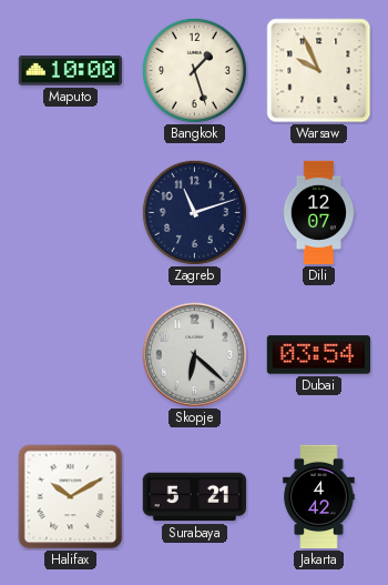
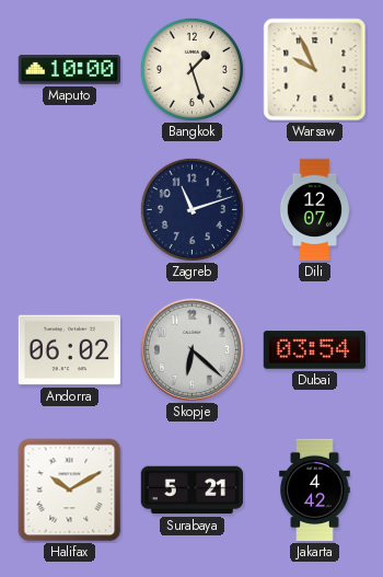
Andorra: none -> 06:02
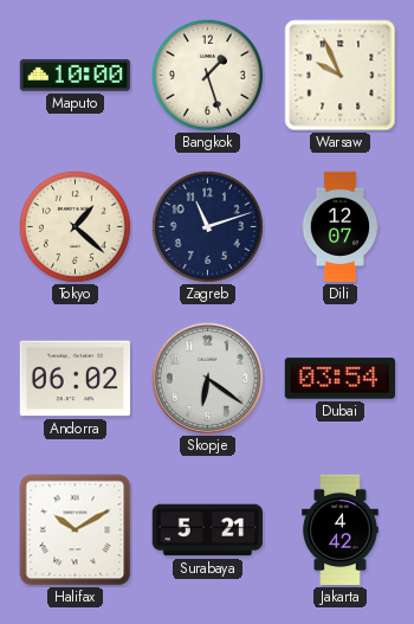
Tokyo: none -> 1:22
Skopje: 6:22 -> 6:21
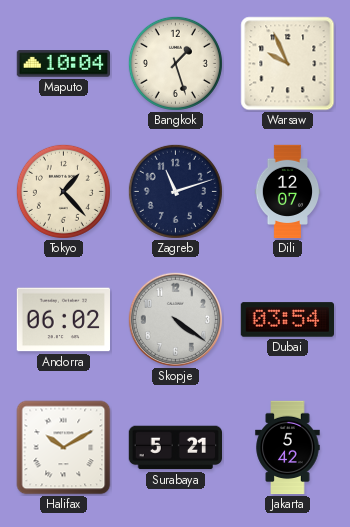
Maputo: 10:00 -> 10:04
Tokyo: 1:22 -> 1:23
Skopje: 6:21 -> 4:21
Jakarta: 4:42 -> 5:42
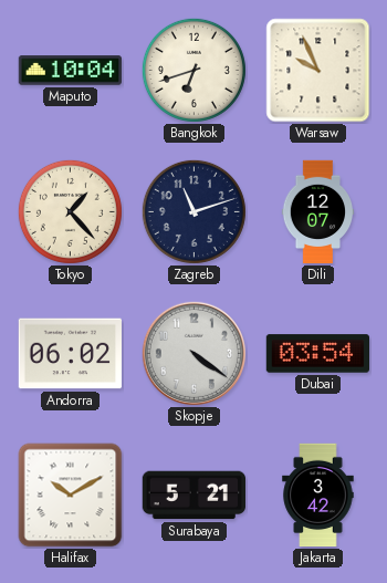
Bangkok: 1:27 -> 6:42
Jakarta: 5:42 -> 3:42
